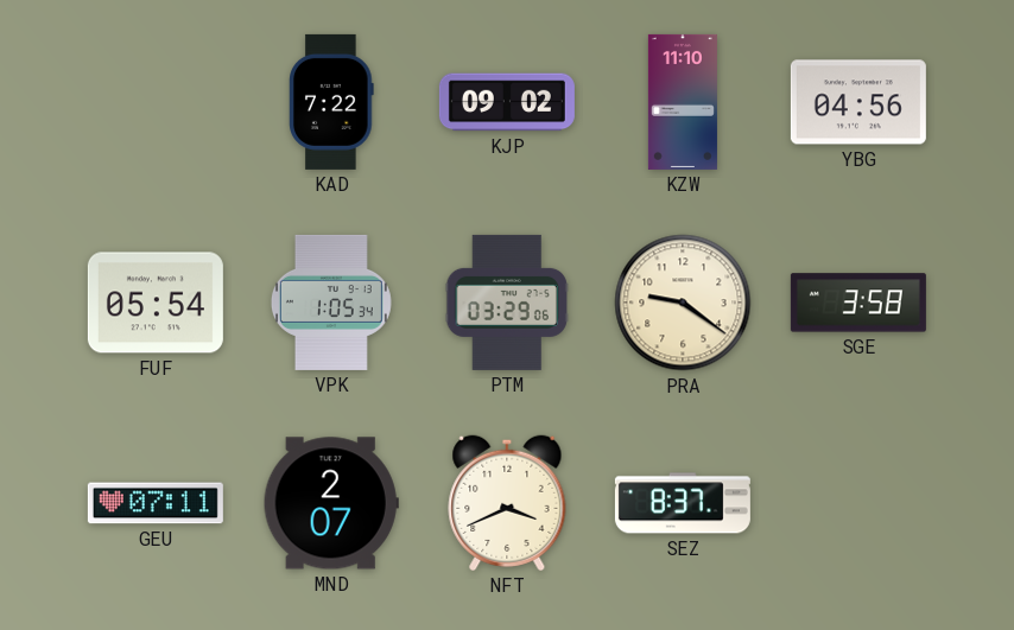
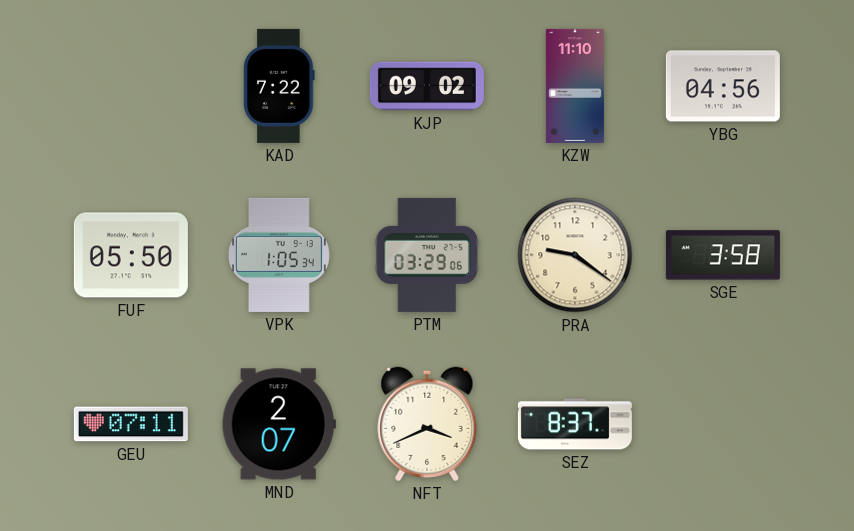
FUF: 05:54 -> 05:50
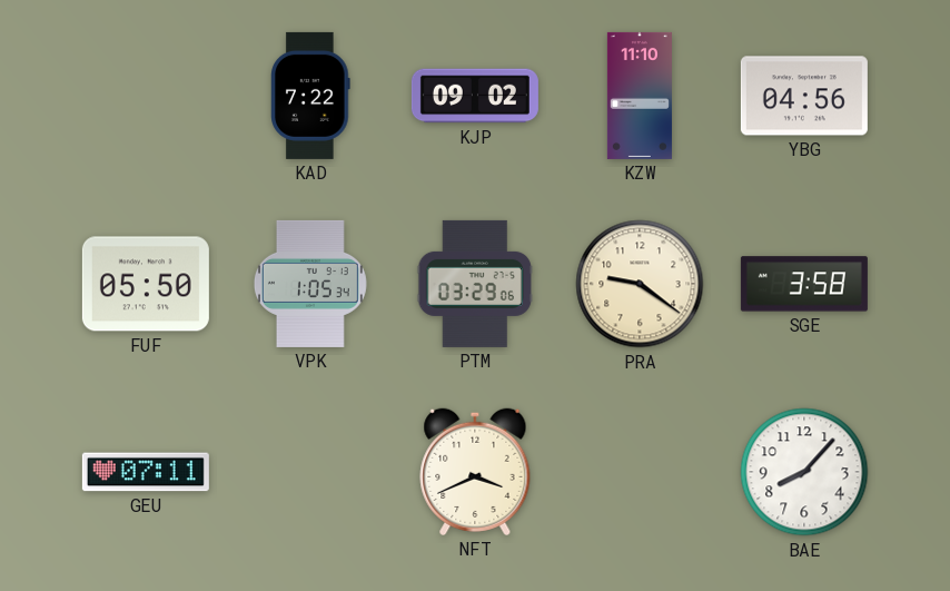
MND: 2:07 -> none
SEZ: 8:37 -> none
BAE: none -> 8:07
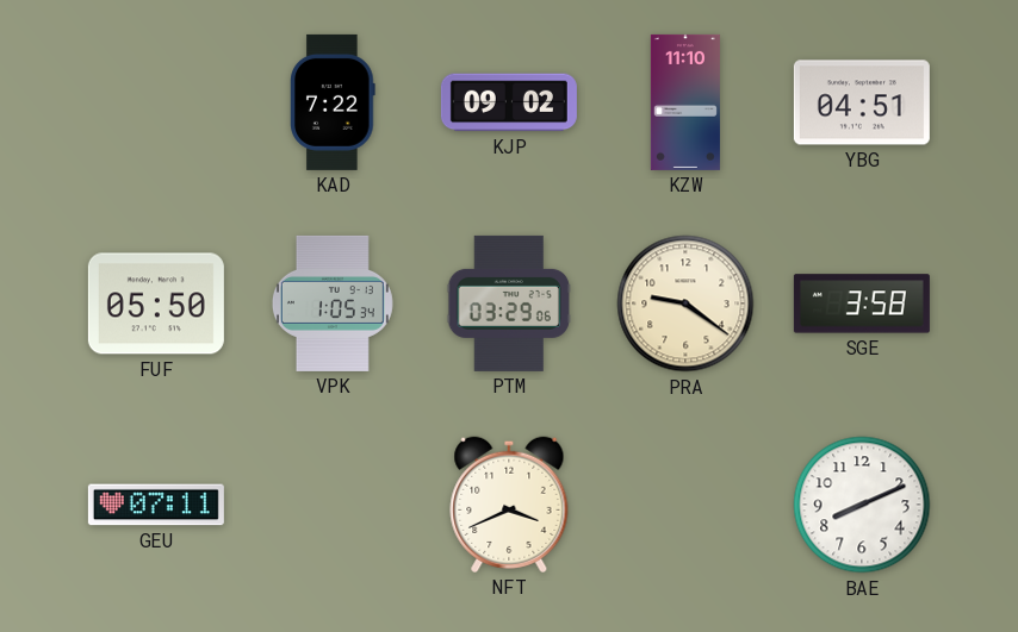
YBG: 04:56 -> 04:51
BAE: 8:07 -> 8:11
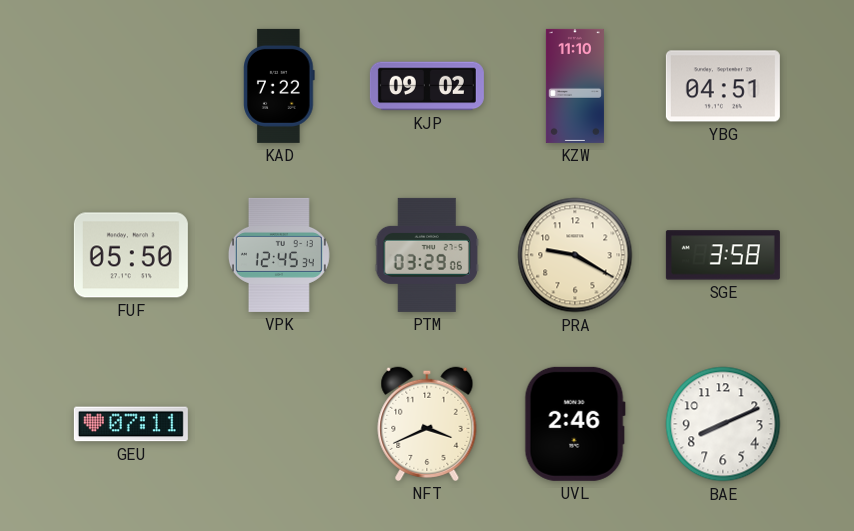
VPK: 1:05 -> 12:45
PRA: 9:21 -> 9:20
UVL: none -> 2:46
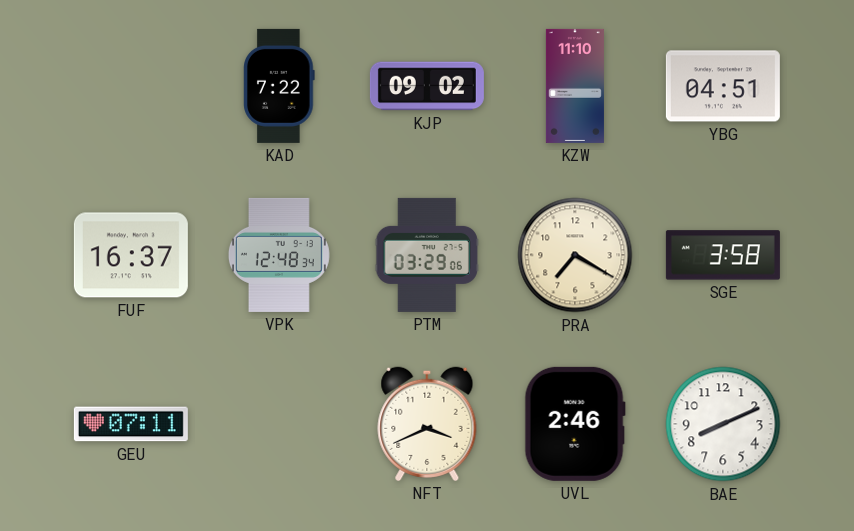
FUF: 05:50 -> 16:37
VPK: 12:45 -> 12:48
PRA: 9:20 -> 7:20
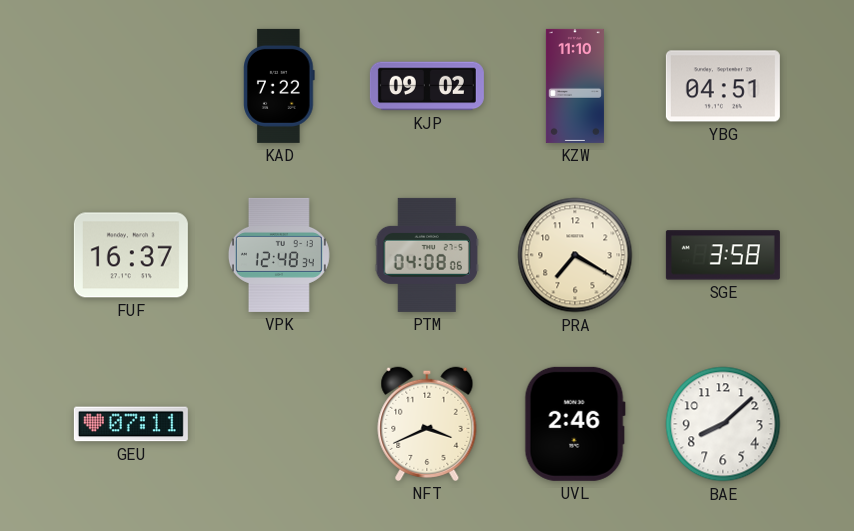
PTM: 03:29 -> 04:08
BAE: 8:11 -> 8:08
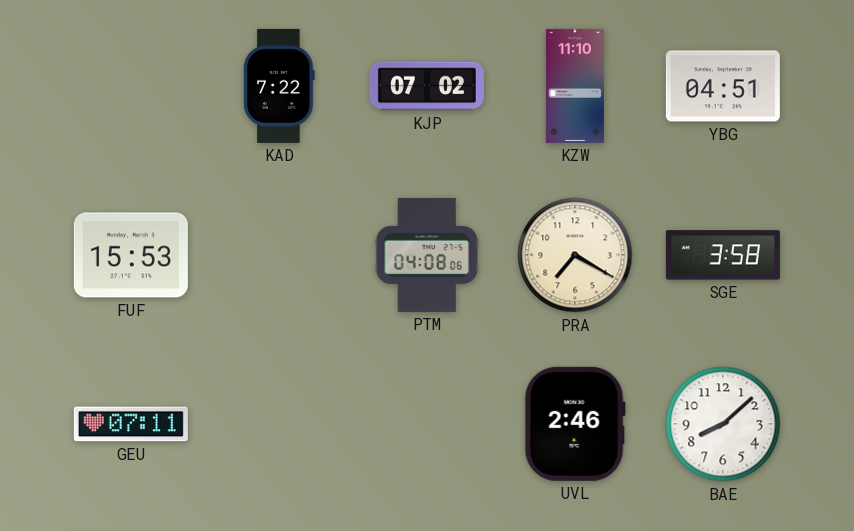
KJP: 09:02 -> 07:02
FUF: 16:37 -> 15:53
VPK: 12:48 -> none
NFT: 3:41 -> none
